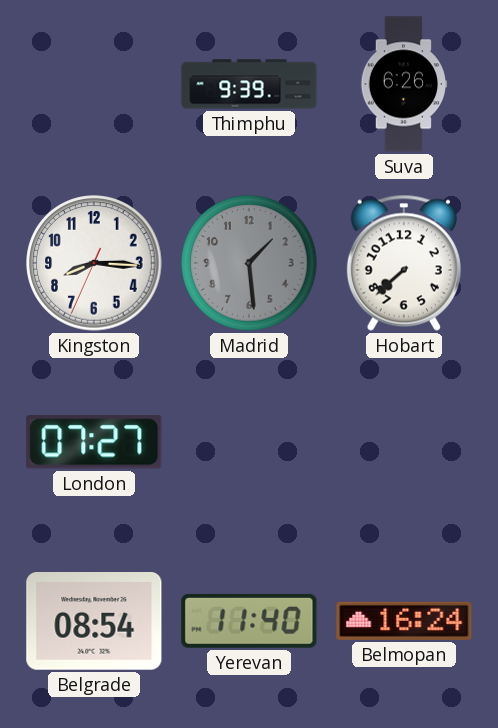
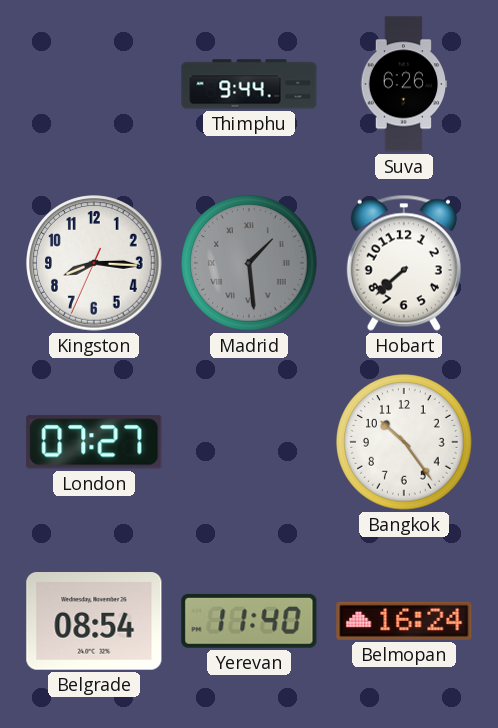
Thimphu: 9:39 -> 9:44
Madrid numerals: Arabic -> Roman
Bangkok: none -> 10:24
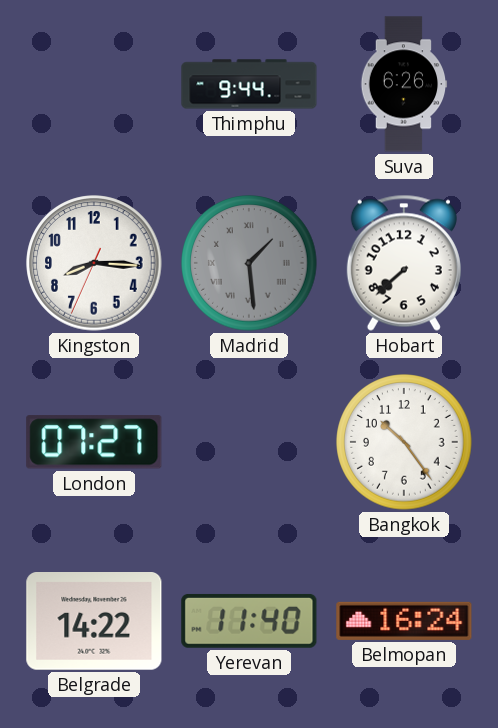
Belgrade: 08:54 -> 14:22
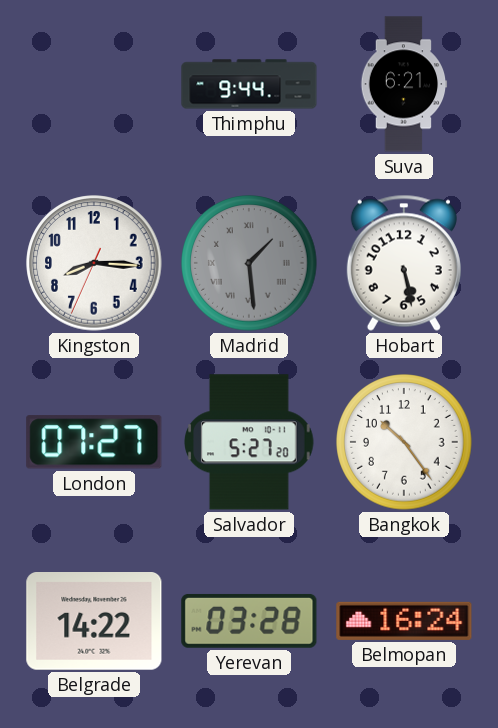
Suva: 6:26 -> 6:21
Hobart: 7:38 -> 5:28
Salvador: none -> 5:27
Yerevan: 11:40 -> 03:28
